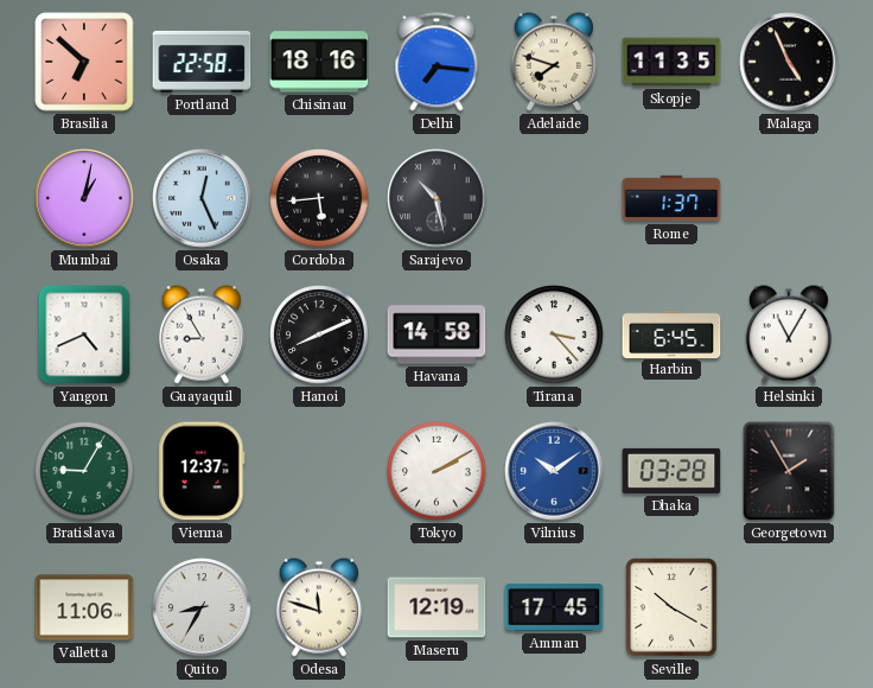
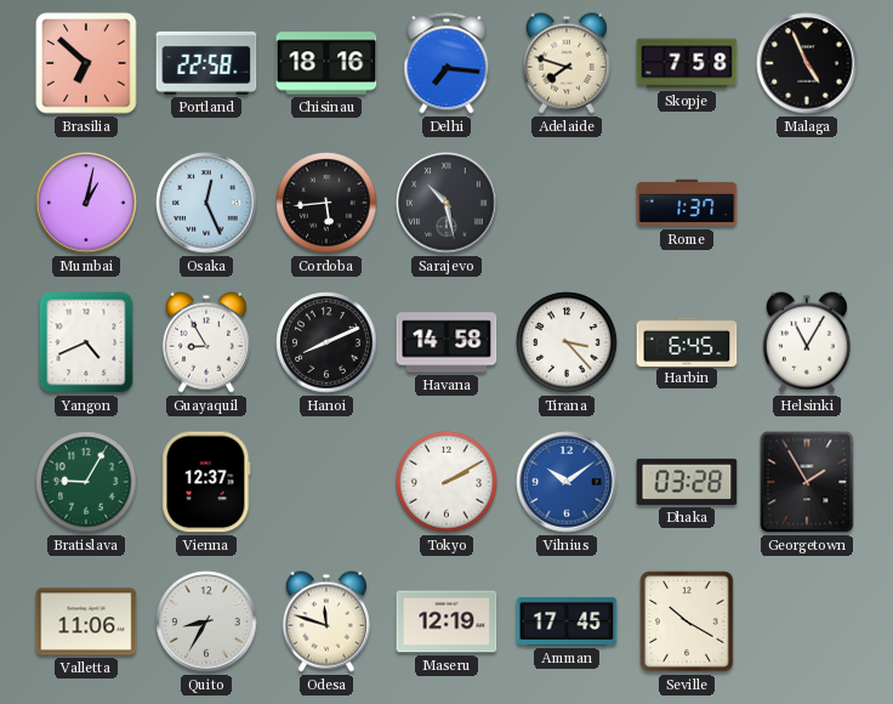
Skopje: 11:35 -> 7:58
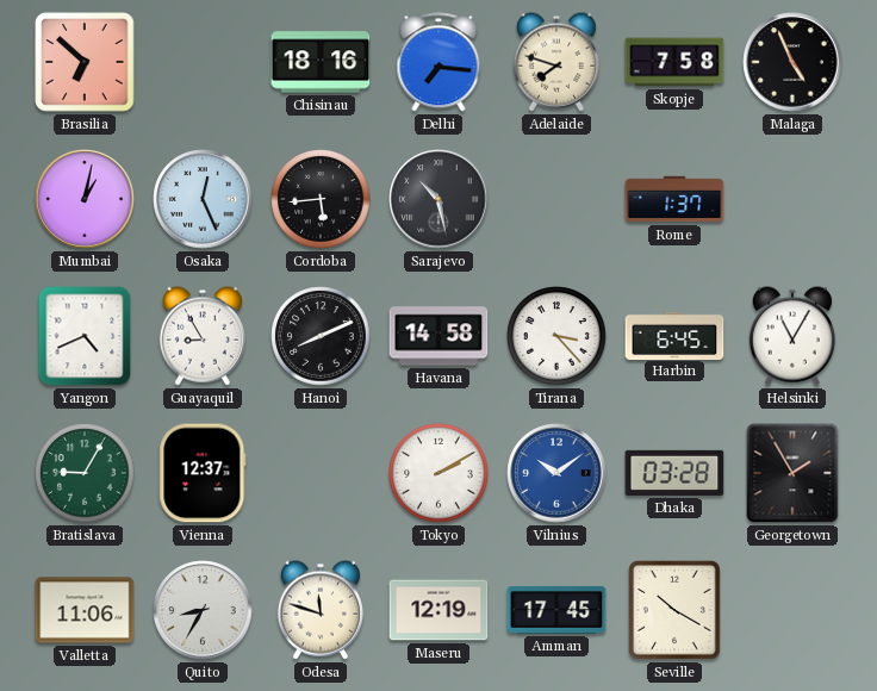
Portland: 22:58 -> none
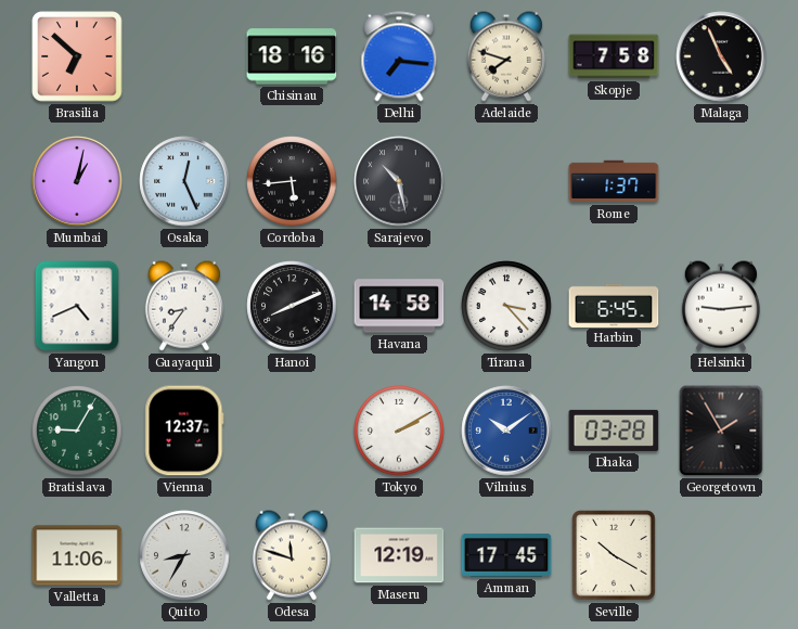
Guayaquil: 8:55 -> 8:36
Helsinki: 11:05 -> 9:14
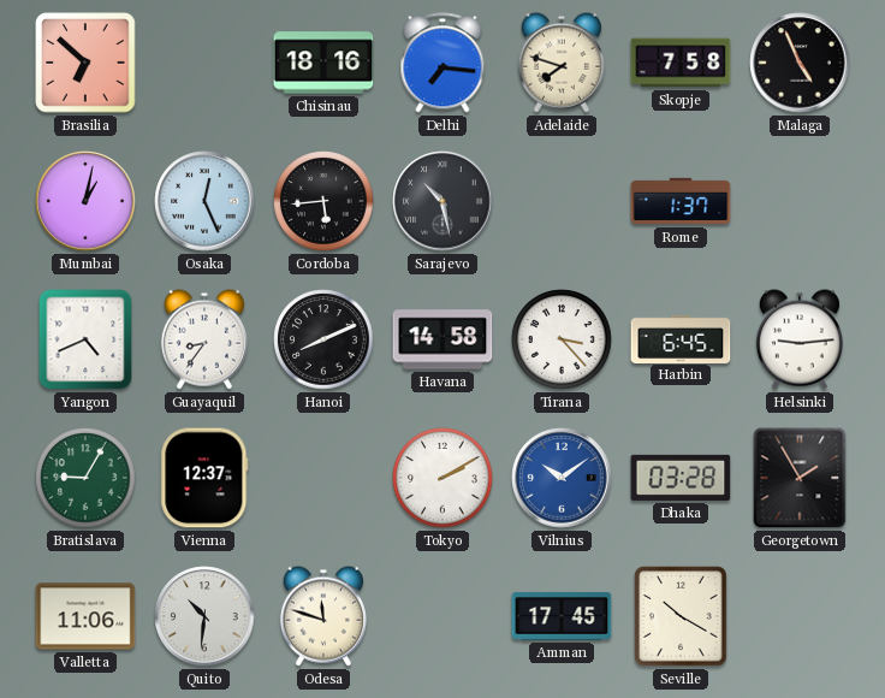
Quito: 8:35 -> 10:31
Maseru: 12:19 -> none
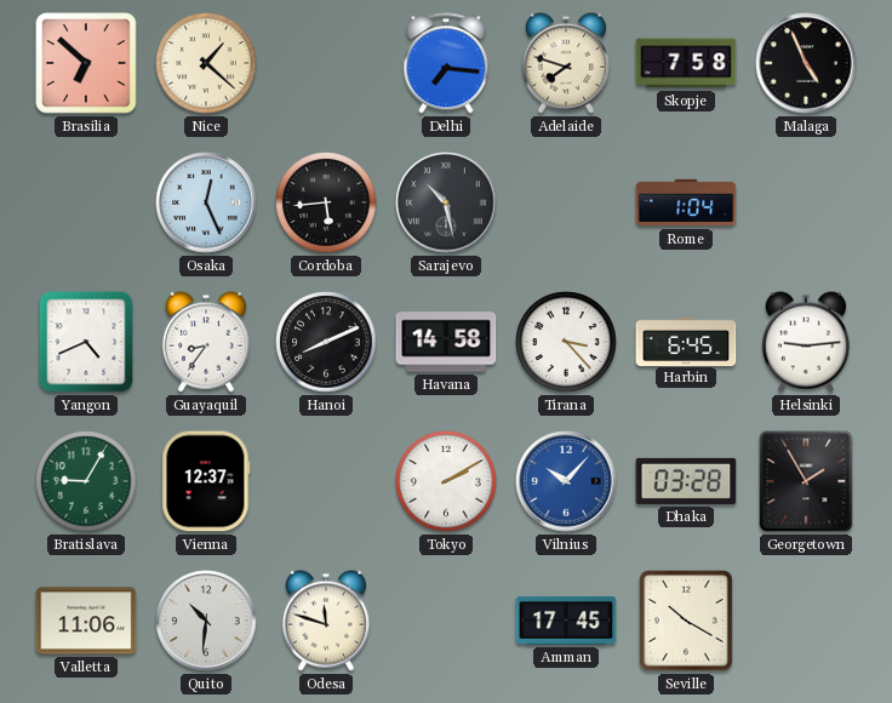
Nice: none -> 1:22
Chisinau: 18:16 -> none
Mumbai: 1:02 -> none
Rome: 1:37 -> 1:04
Vilnius: 10:09 -> 10:07
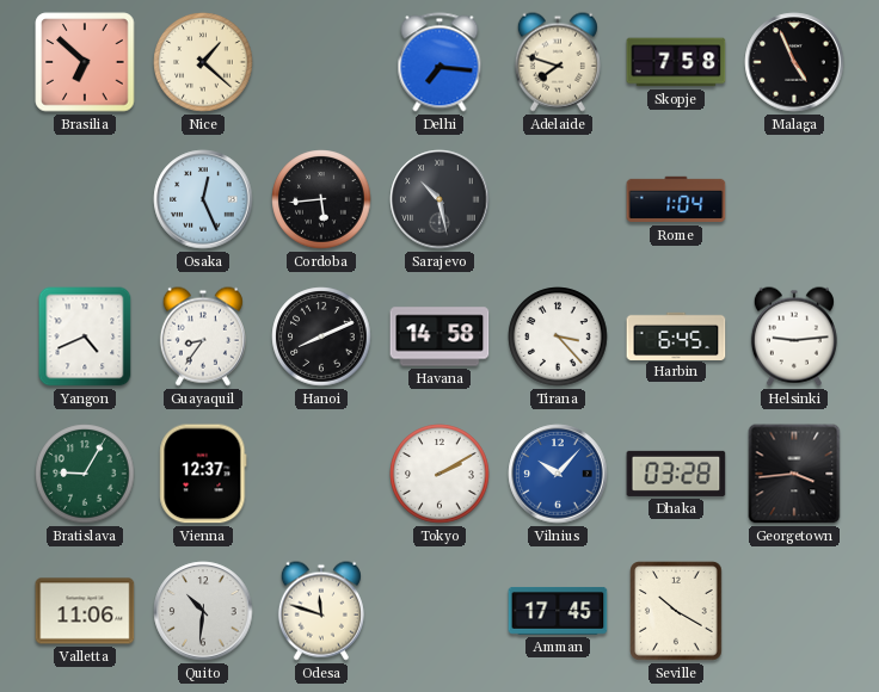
Georgetown: 1:55 -> 3:44
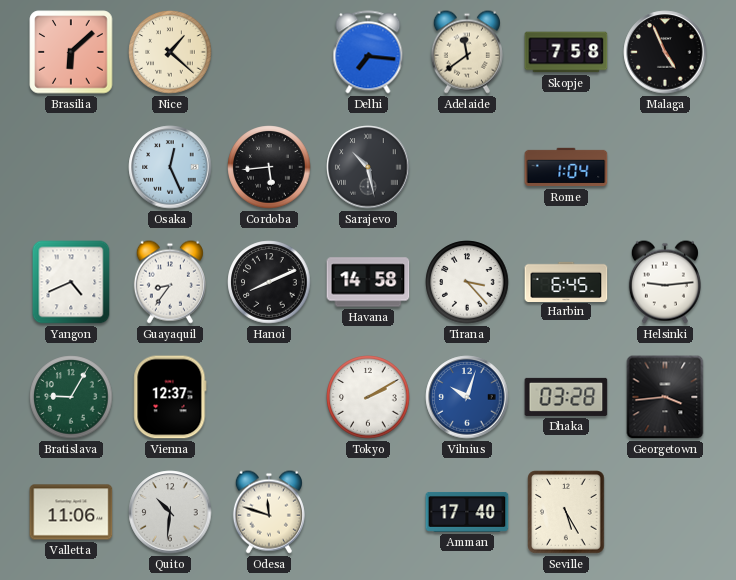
Brasilia: 6:52 -> 6:08
Adelaide: 7:48 -> 11:39
Vilnius: 10:07 -> 10:03
Amman: 17:45 -> 17:40
Seville: 10:20 -> 5:25
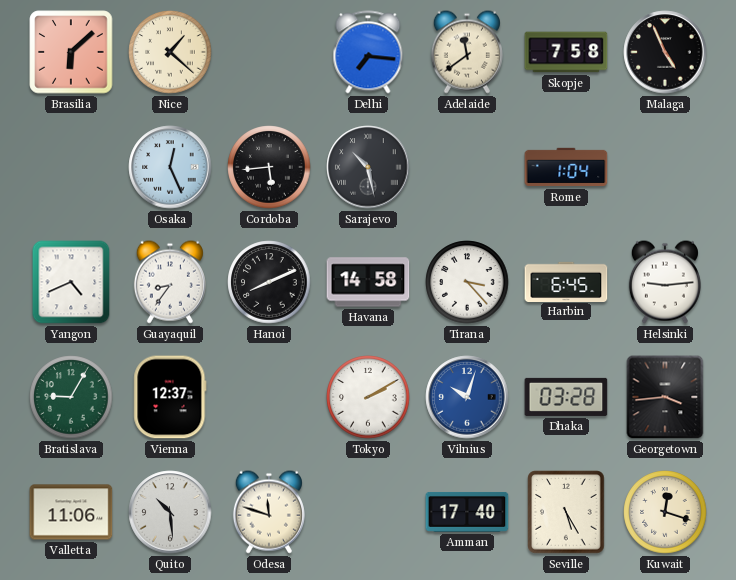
Quito: 10:31 -> 10:29
Kuwait: none -> 12:18
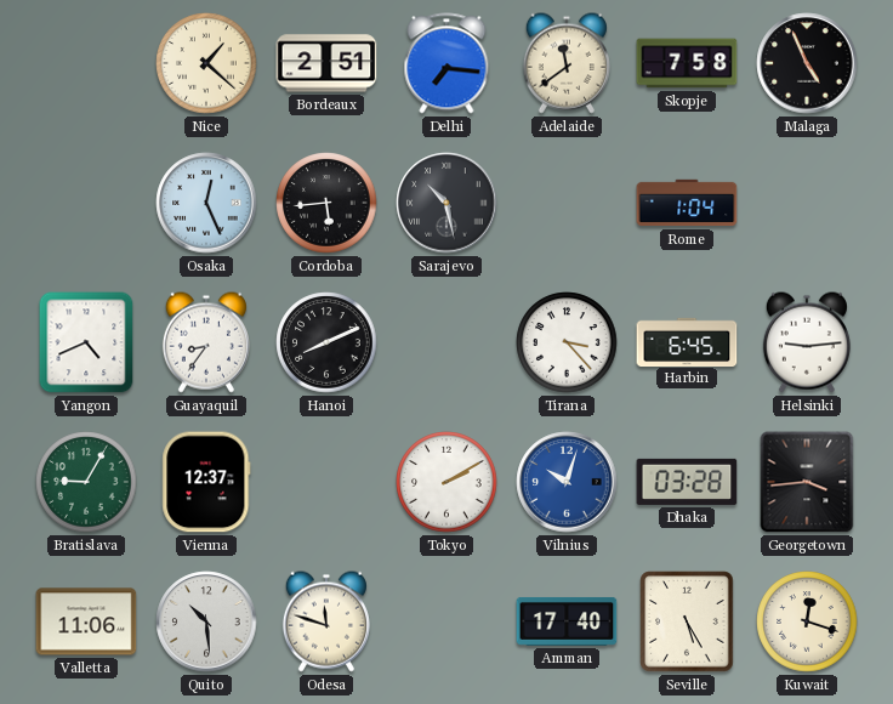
Brasilia: 6:08 -> none
Bordeaux: none -> 2:51
Havana: 14:58 -> none
